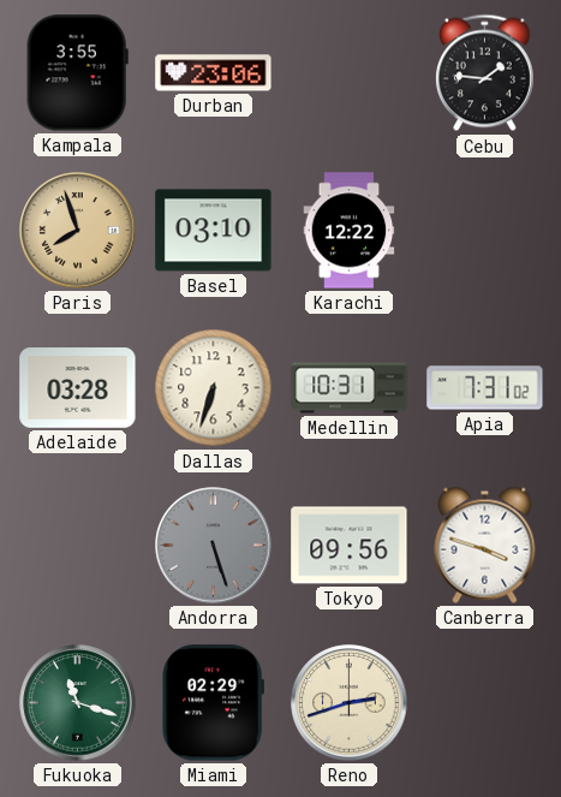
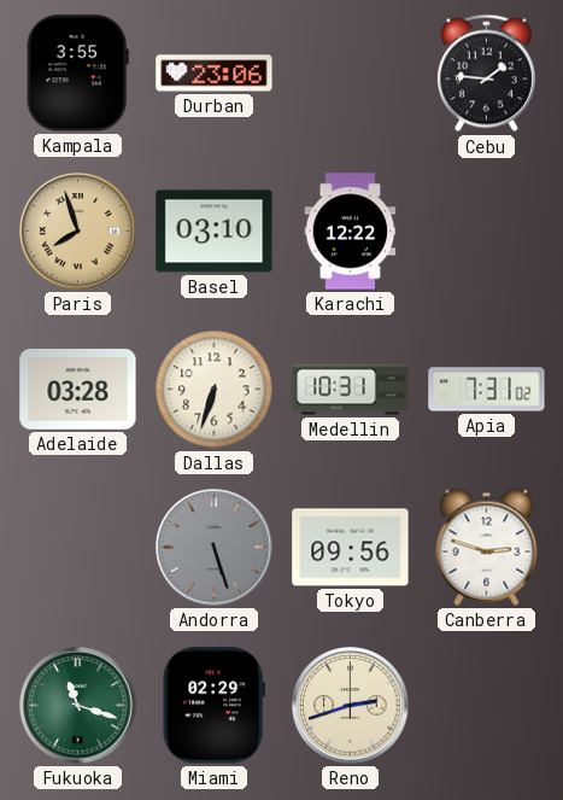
Canberra: 3:48 -> 2:48
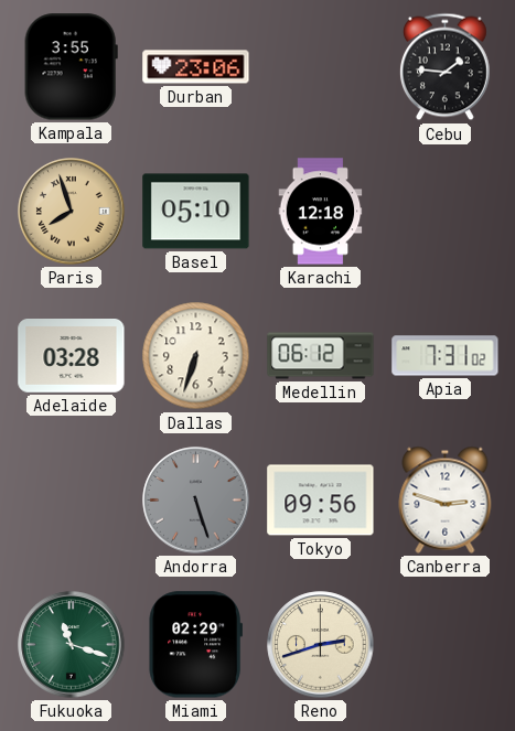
Basel: 03:10 -> 05:10
Karachi: 12:22 -> 12:18
Medellin: 10:31 -> 06:12
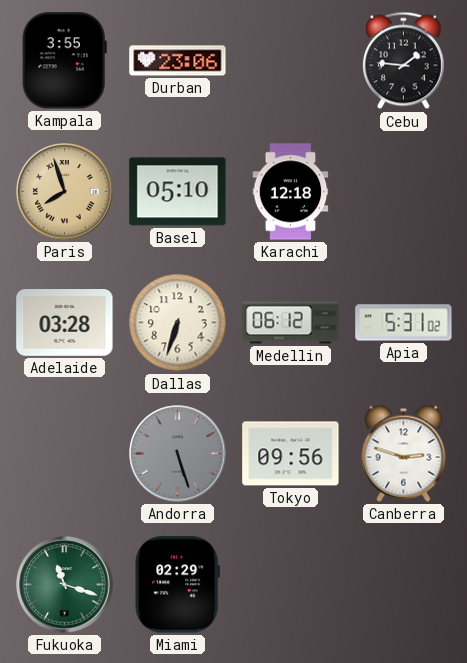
Apia: 7:31 -> 5:31
Reno: 2:42 -> none
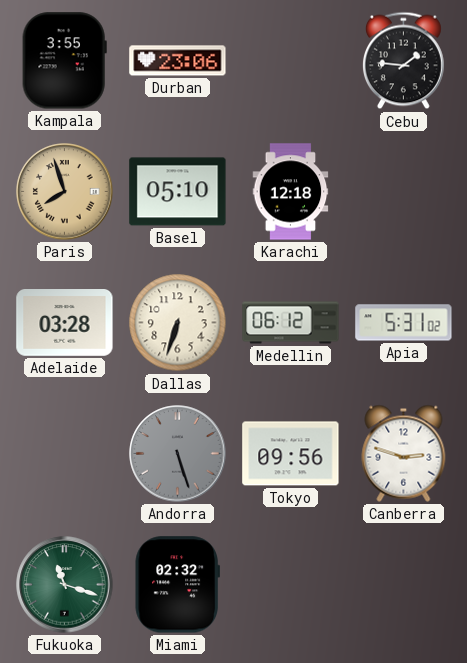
Miami: 02:29 -> 02:32
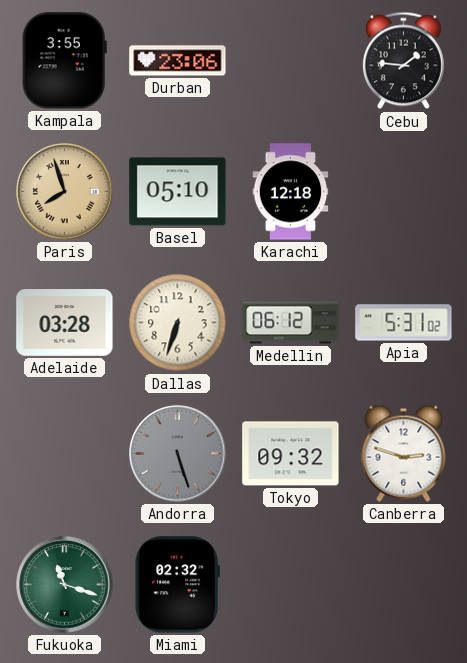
Tokyo: 09:56 -> 09:32
